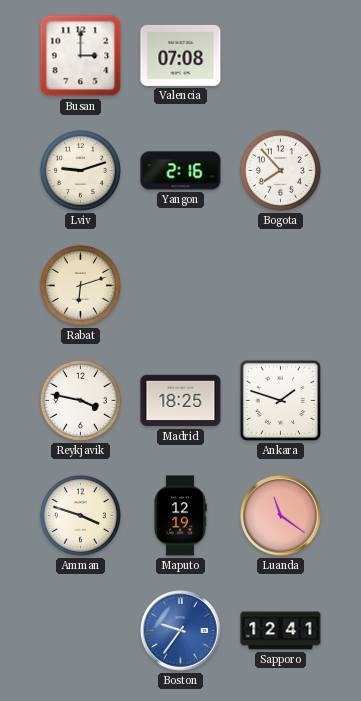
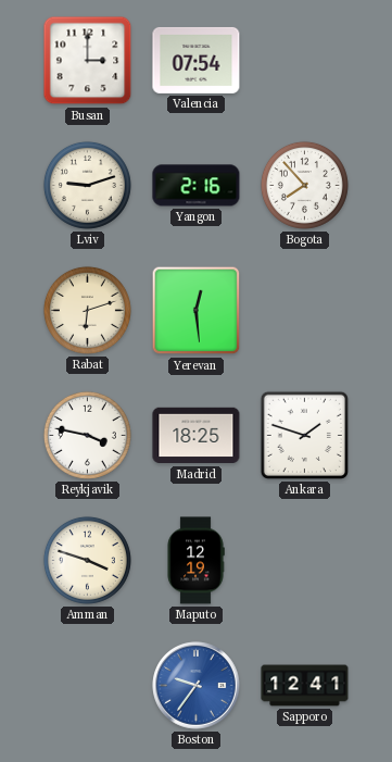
Valencia: 07:08 -> 07:54
Yerevan: none -> 12:29
Luanda: 11:21 -> none
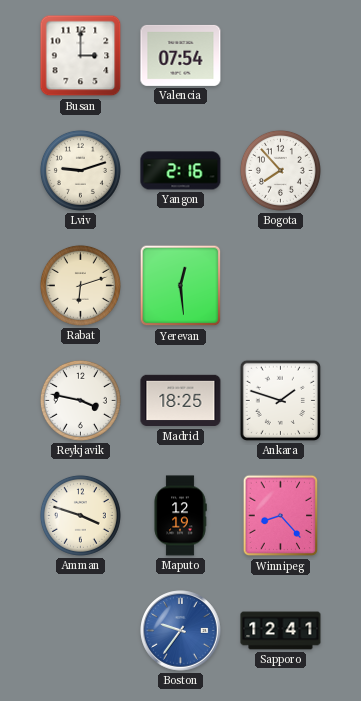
Winnipeg: none -> 8:23
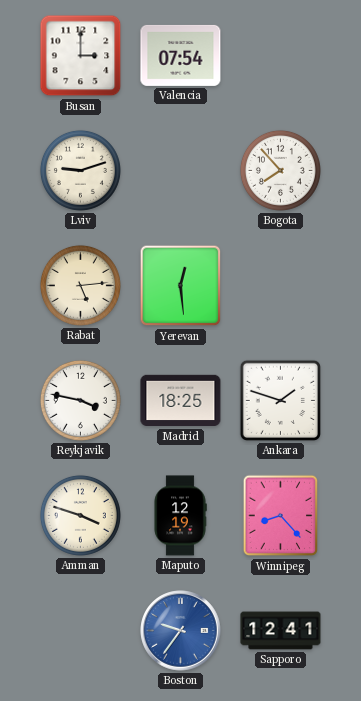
Yangon: 2:16 -> none
Rabat: 6:12 -> 5:14
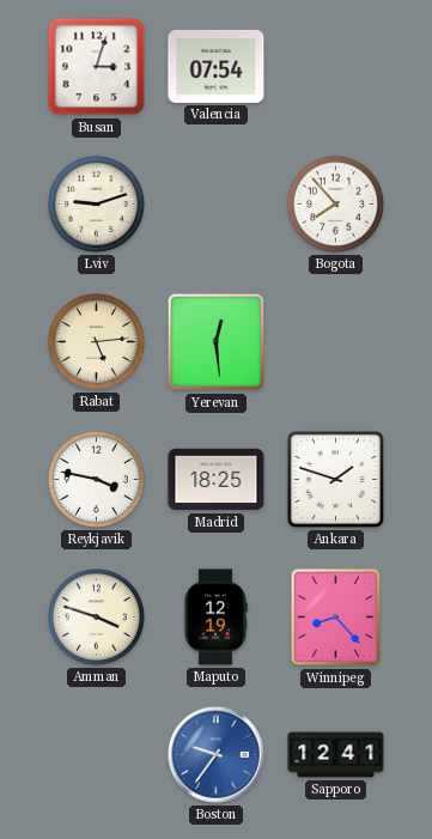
Busan: 3:00 -> 3:03
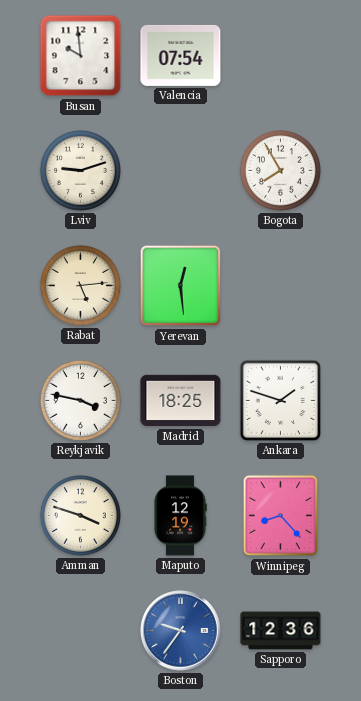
Busan: 3:03 -> 9:59
Bogota: 7:53 -> 7:55
Sapporo: 12:41 -> 12:36
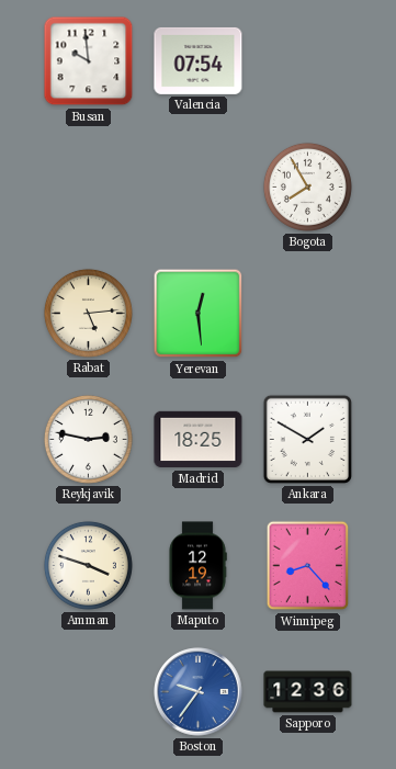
Lviv: 9:12 -> none
Reykjavik: 3:47 -> 2:47
Ankara: 1:48 -> 1:50
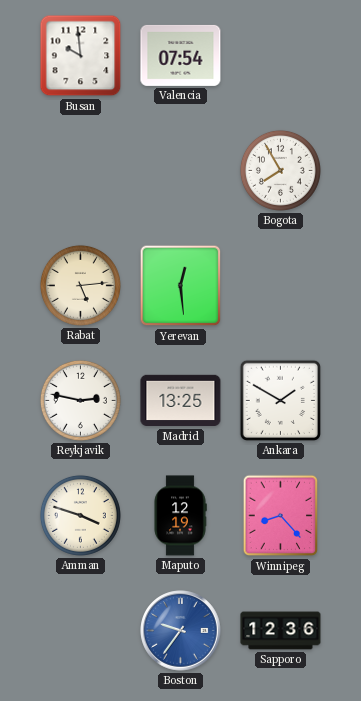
Madrid: 18:25 -> 13:25
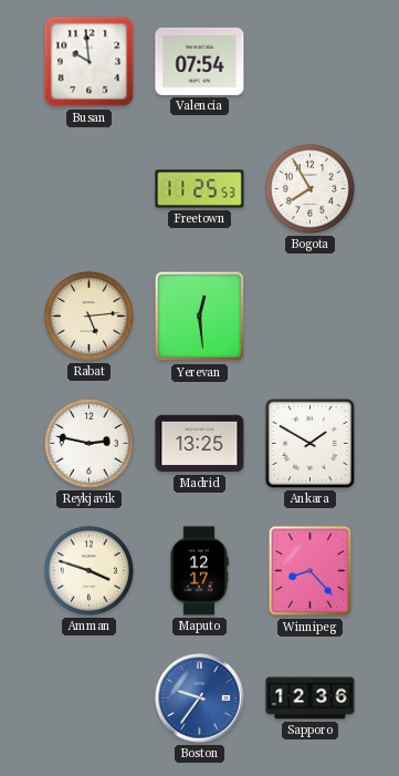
Freetown: none -> 11:25
Maputo: 12:19 -> 12:17
